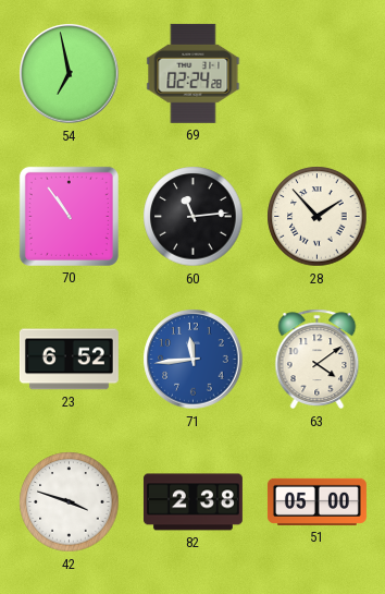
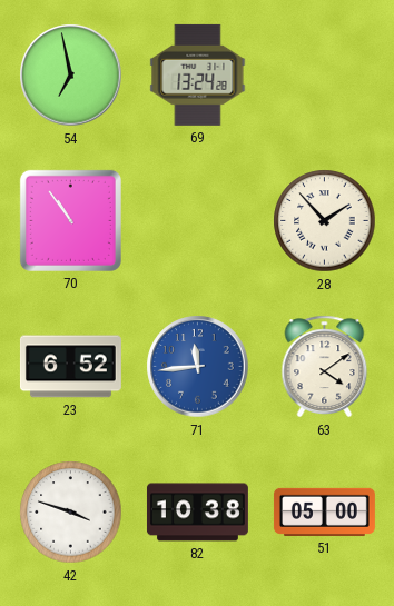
69: 02:24 -> 13:24
60: 11:14 -> none
82: 2:38 -> 10:38
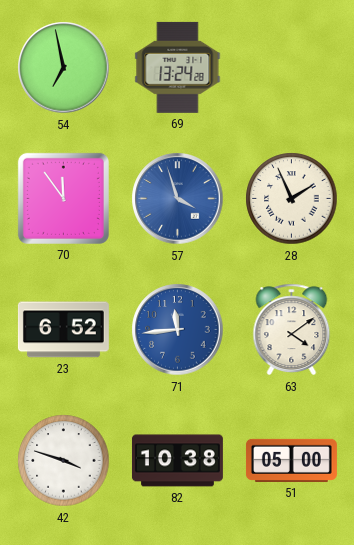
70: 10:54 -> 11:54
57: none -> 3:57
28: 1:53 -> 1:56
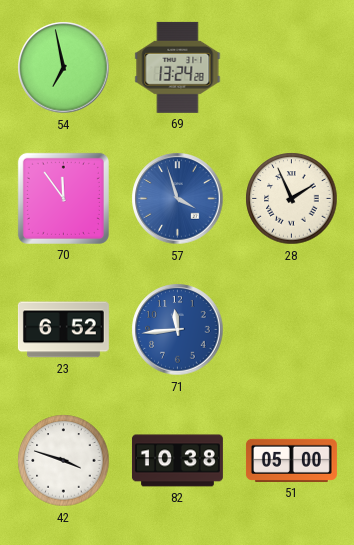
63: 4:09 -> none
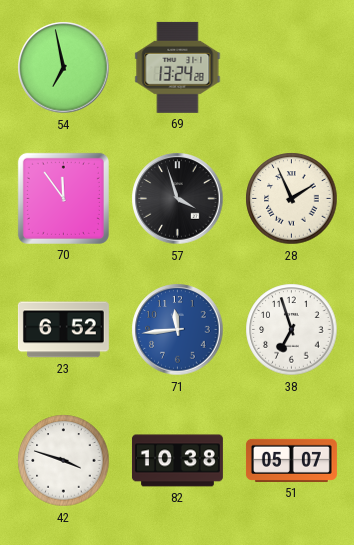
57 dial: blue -> black
38: none -> 6:57
51: 05:00 -> 05:07
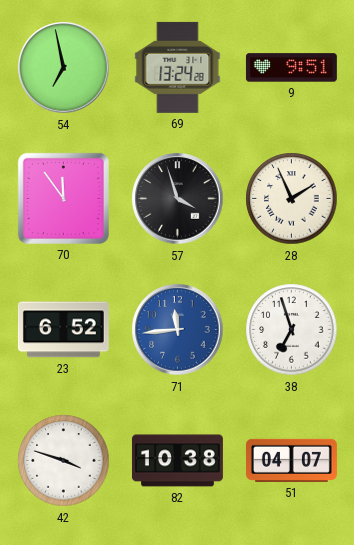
9: none -> 9:51
51: 05:07 -> 04:07
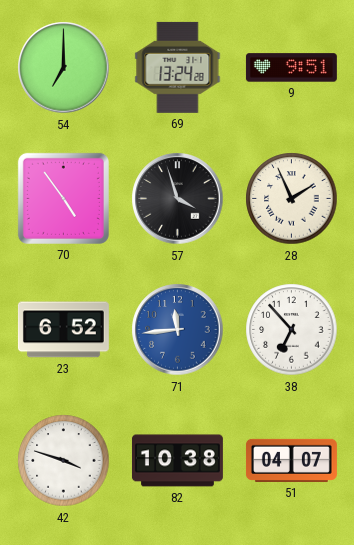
54: 6:58 -> 7:00
70: 11:54 -> 4:54
38: 6:57 -> 6:53
